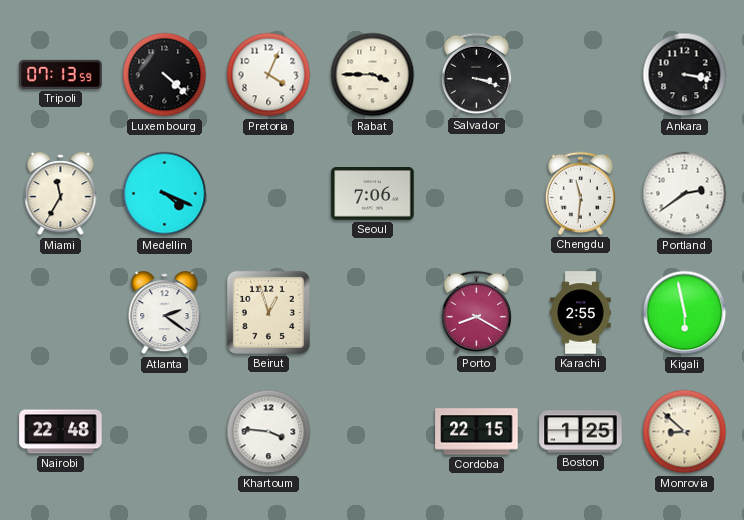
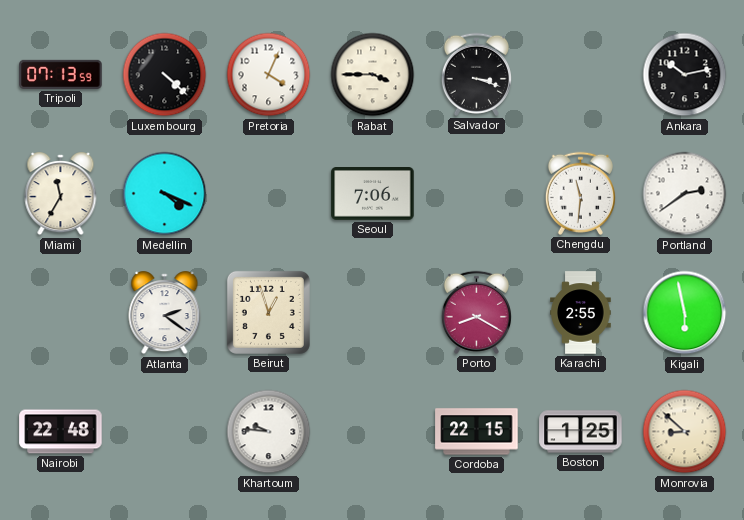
Ankara: 3:17 -> 10:13
Khartoum: 3:46 -> 9:46
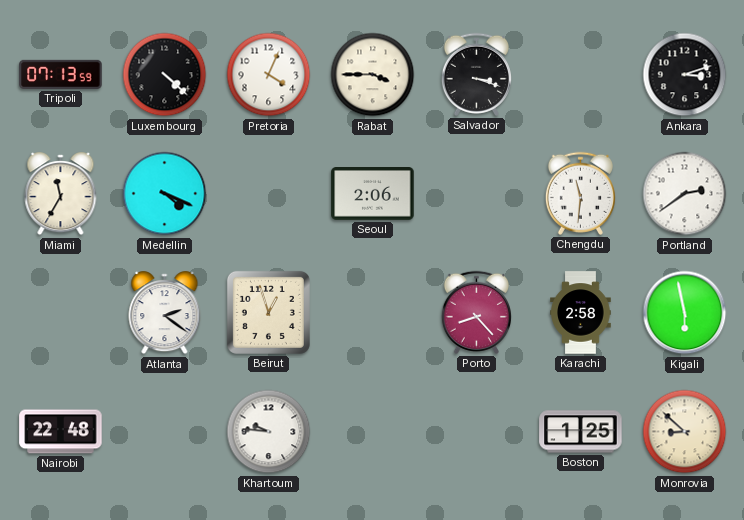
Ankara: 10:13 -> 3:12
Seoul: 7:06 -> 2:06
Porto: 8:20 -> 8:23
Karachi: 2:55 -> 2:58
Cordoba: 22:15 -> none
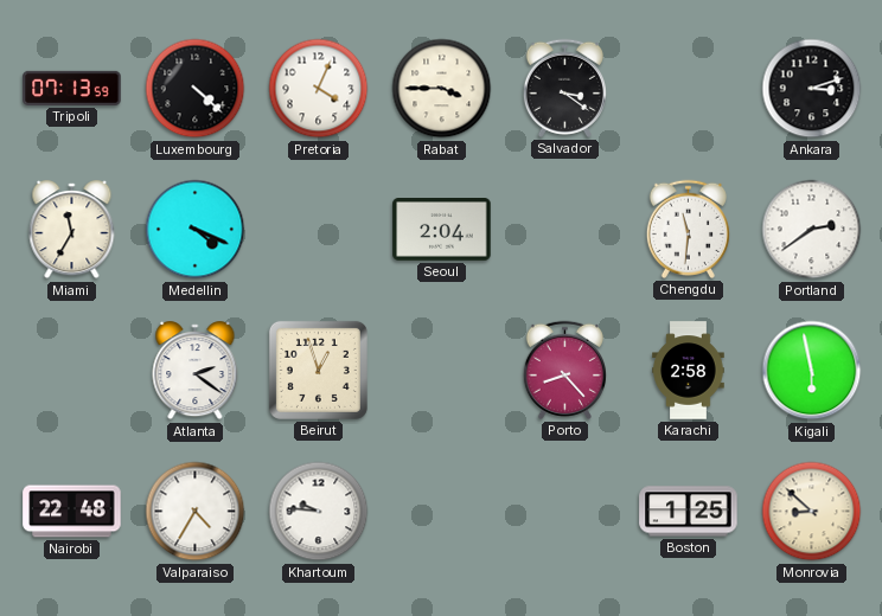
Salvador: 3:18 -> 3:21
Seoul: 2:06 -> 2:04
Valparaiso: none -> 4:35
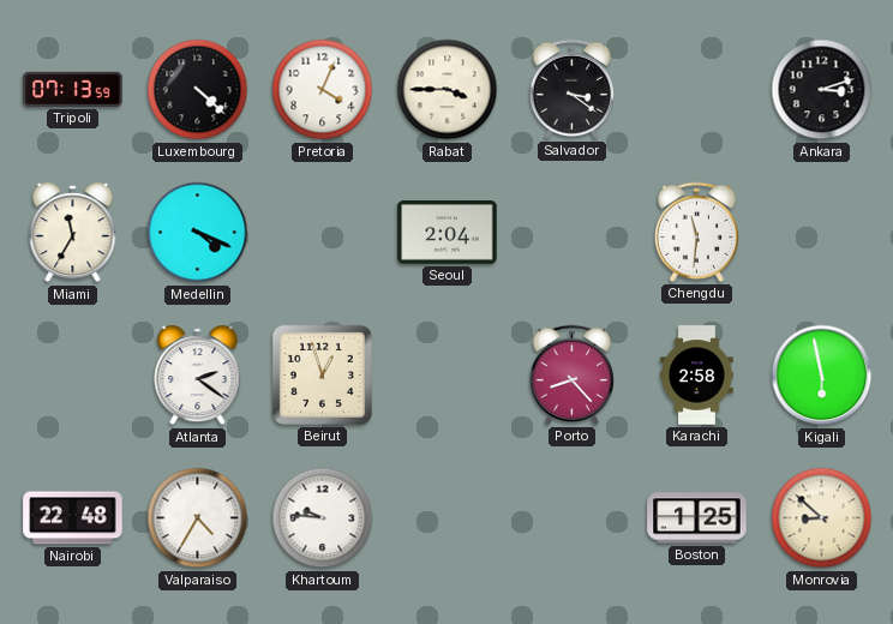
Portland: 2:39 -> none
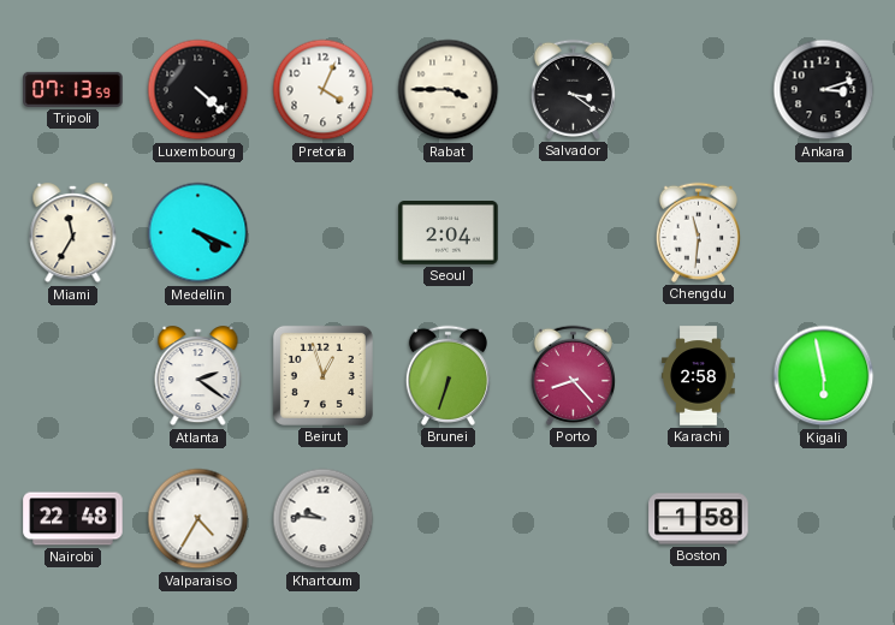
Brunei: none -> 6:33
Boston: 1:25 -> 1:58
Monrovia: 8:52 -> none
